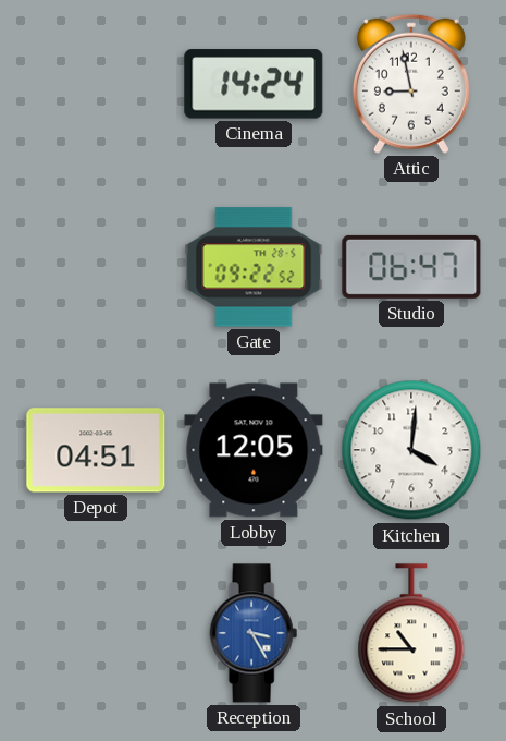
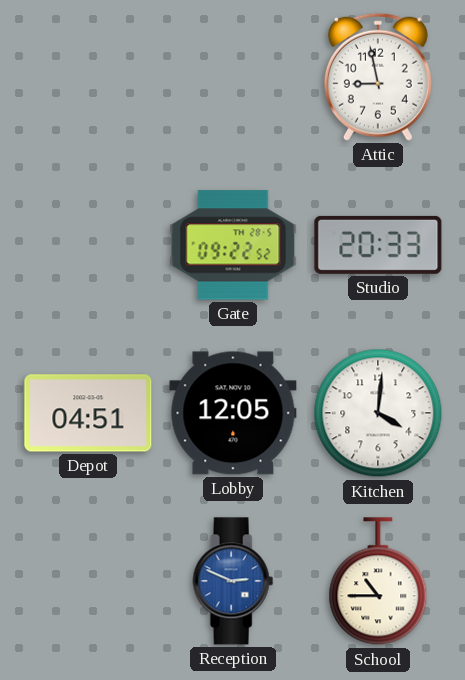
Cinema: 14:24 -> none
Studio: 06:47 -> 20:33
Reception: 3:25 -> 2:49
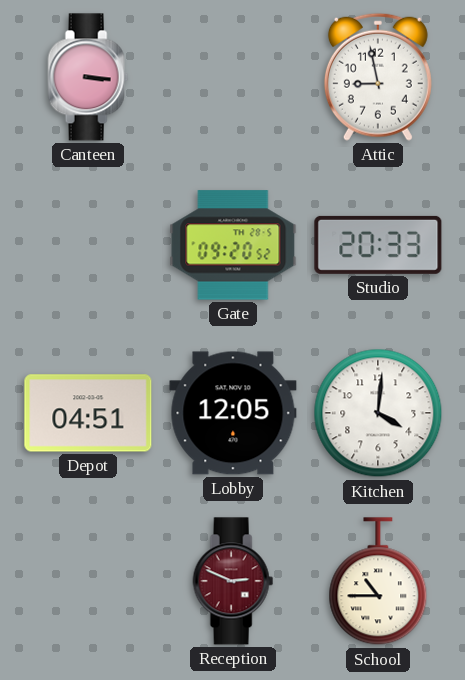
Canteen: none -> 3:16
Gate: 09:22 -> 09:20
Reception dial: blue -> burgundy
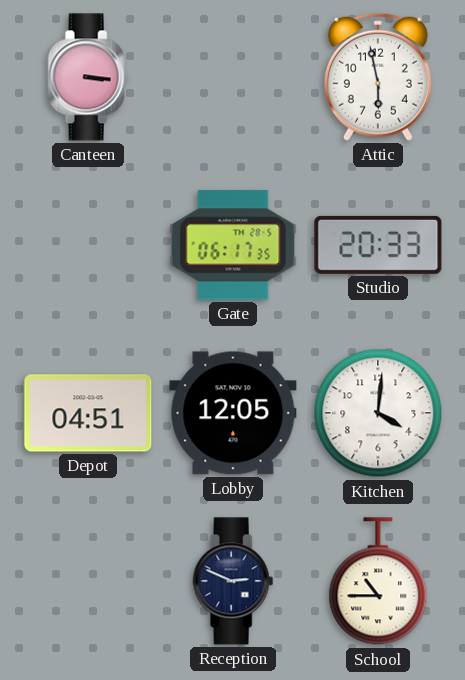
Attic: 8:58 -> 5:58
Gate: 09:20 -> 06:17
Reception dial: burgundy -> navy
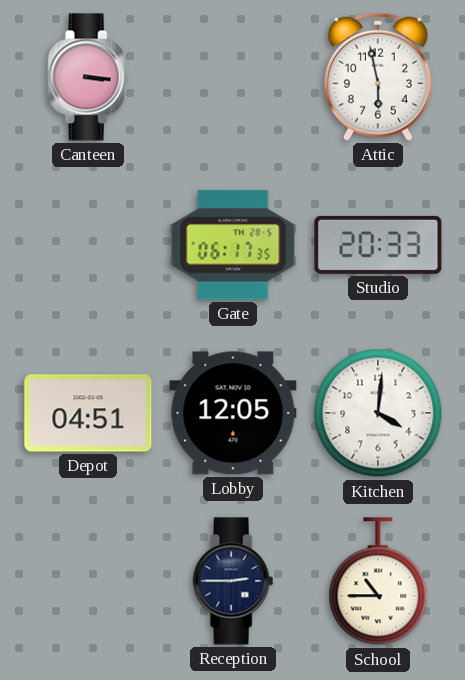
Reception: 2:49 -> 2:45
